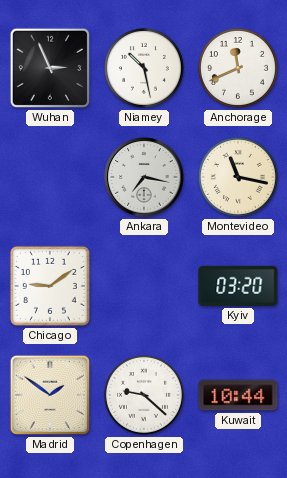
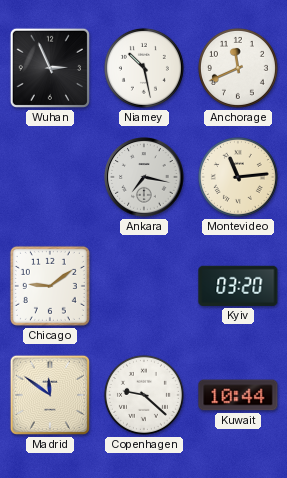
Montevideo: 11:17 -> 11:14
Madrid: 1:51 -> 11:51
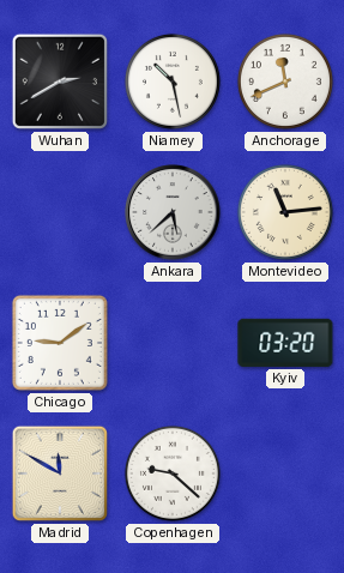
Wuhan: 2:56 -> 2:40
Ankara: 7:17 -> 5:38
Madrid: 11:51 -> 11:50
Kuwait: 10:44 -> none
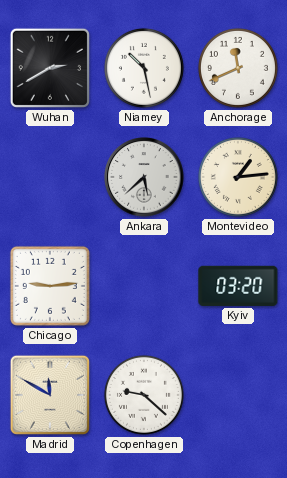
Montevideo: 11:14 -> 1:14
Chicago: 9:09 -> 9:14
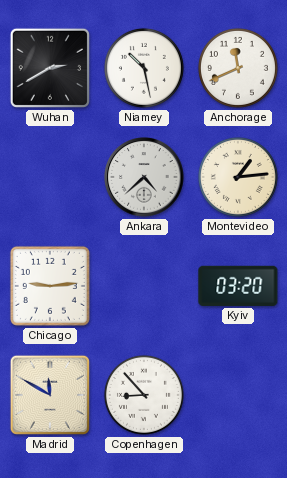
Ankara: 5:38 -> 4:38
Copenhagen: 9:22 -> 8:53
